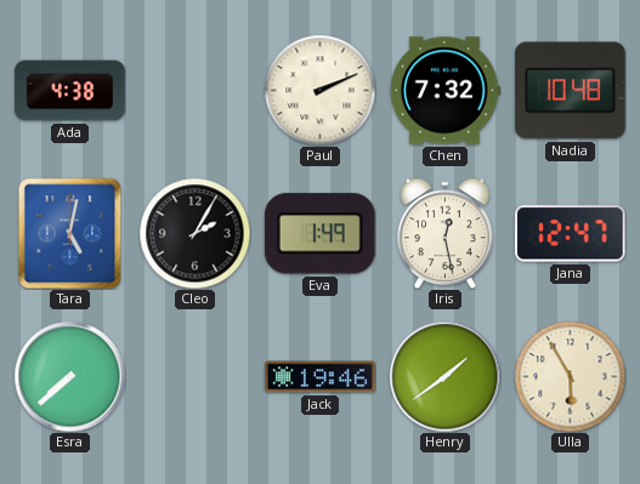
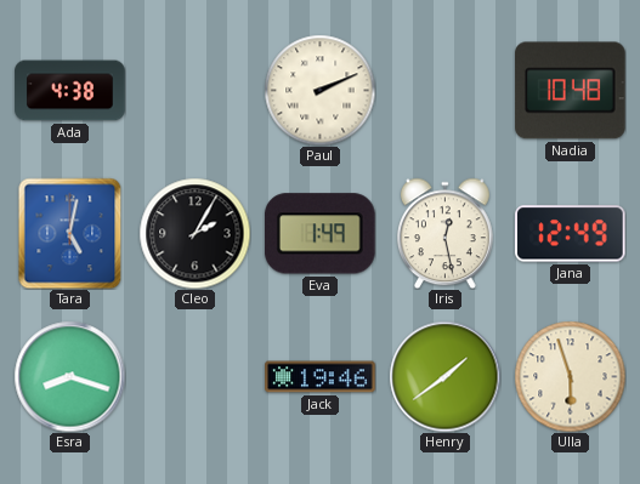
Chen: 7:32 -> none
Jana: 12:47 -> 12:49
Esra: 7:38 -> 8:18
Ulla: 5:55 -> 5:57
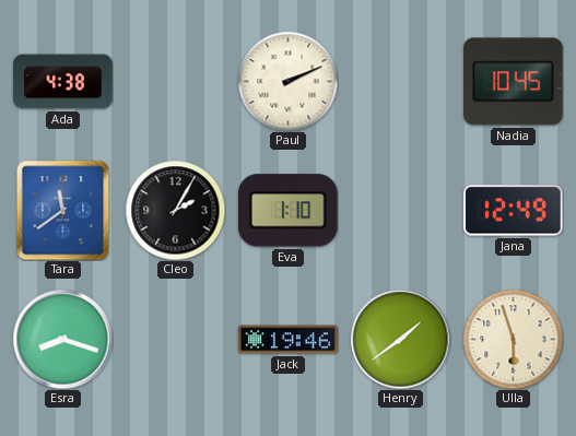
Nadia: 10:48 -> 10:45
Tara: 5:02 -> 11:39
Eva: 1:49 -> 1:10
Iris: 12:28 -> none
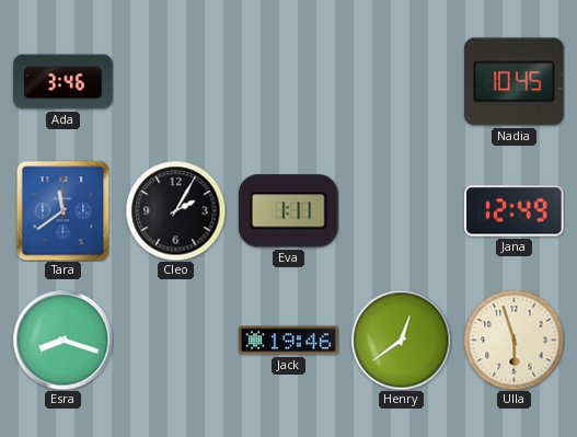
Ada: 4:38 -> 3:46
Paul: 2:11 -> none
Eva: 1:10 -> 1:11
Henry: 1:39 -> 12:39
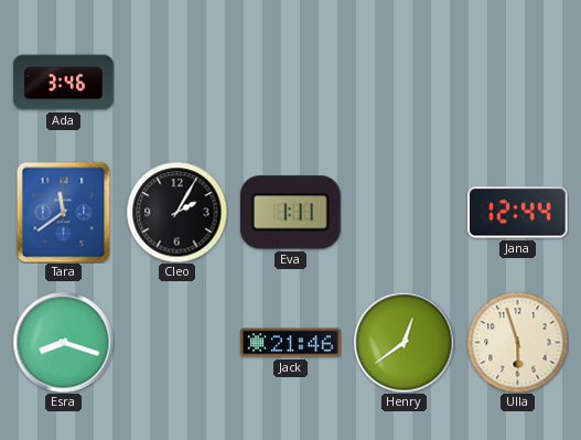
Nadia: 10:45 -> none
Jana: 12:49 -> 12:44
Jack: 19:46 -> 21:46
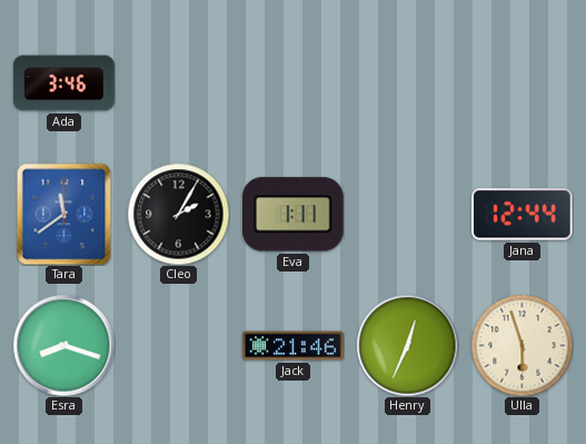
Henry: 12:39 -> 12:34
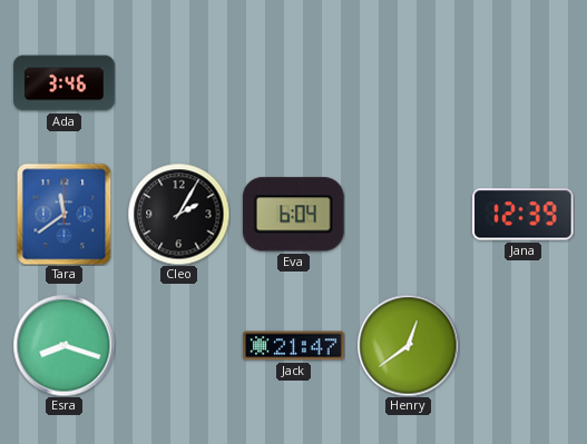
Eva: 1:11 -> 6:04
Jana: 12:44 -> 12:39
Jack: 21:46 -> 21:47
Henry: 12:34 -> 12:39
Ulla: 5:57 -> none
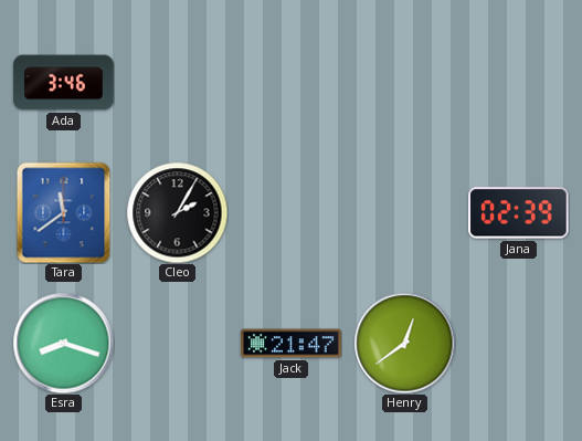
Eva: 6:04 -> none
Jana: 12:39 -> 02:39
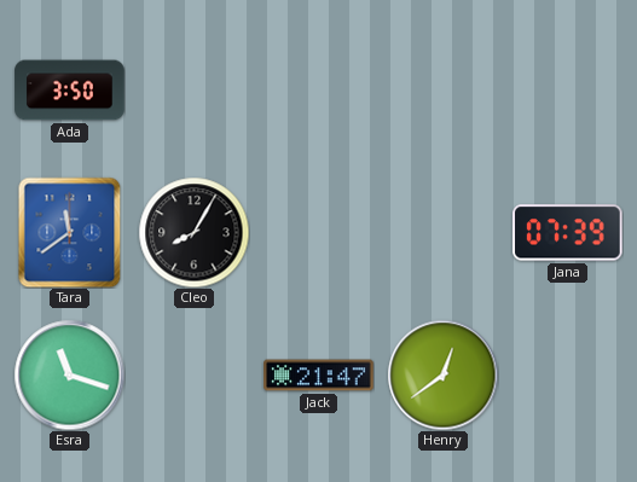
Ada: 3:46 -> 3:50
Cleo: 2:05 -> 8:05
Jana: 02:39 -> 07:39
Esra: 8:18 -> 11:18
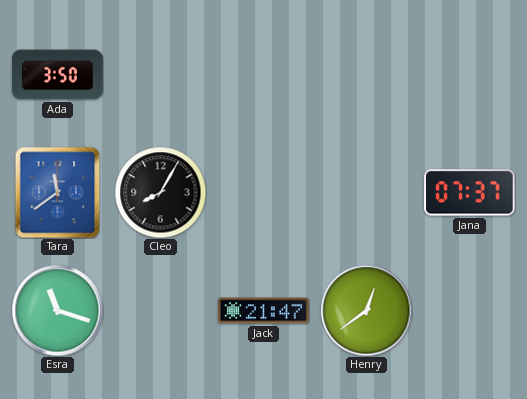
Jana: 07:39 -> 07:37
